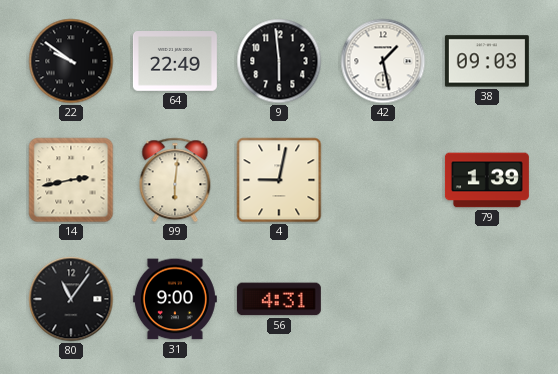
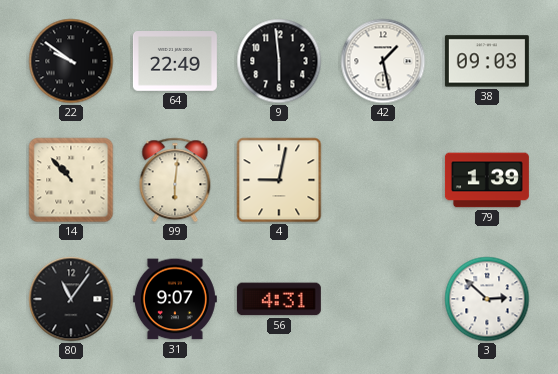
14: 2:43 -> 10:53
31: 9:00 -> 9:07
3: none -> 2:52
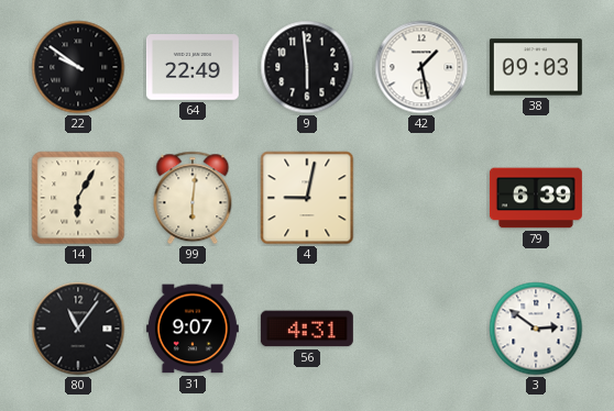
14: 10:53 -> 6:05
79: 1:39 -> 6:39
3: 2:52 -> 2:51
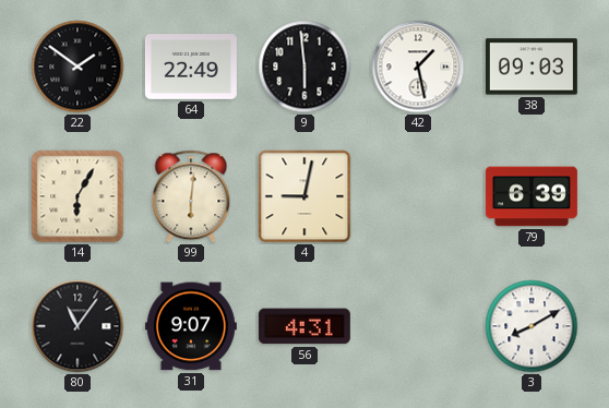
22: 9:51 -> 1:51
3: 2:51 -> 8:10
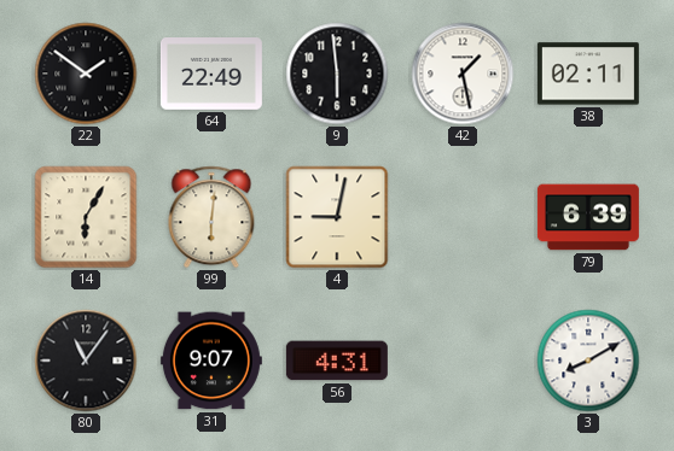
38: 09:03 -> 02:11
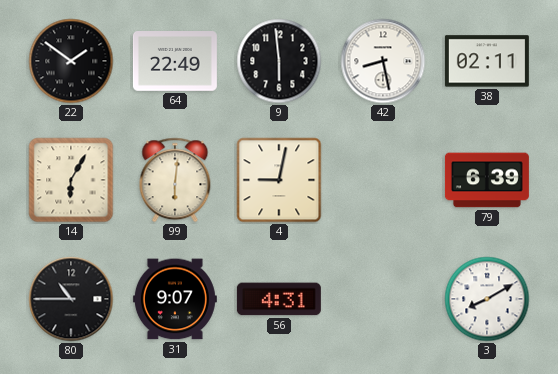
42: 1:28 -> 8:28
80: 11:06 -> 10:45
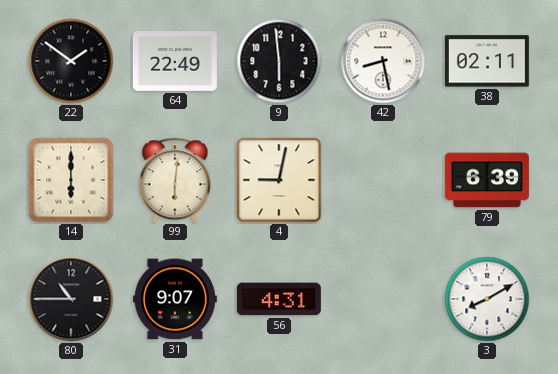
14: 6:05 -> 6:00
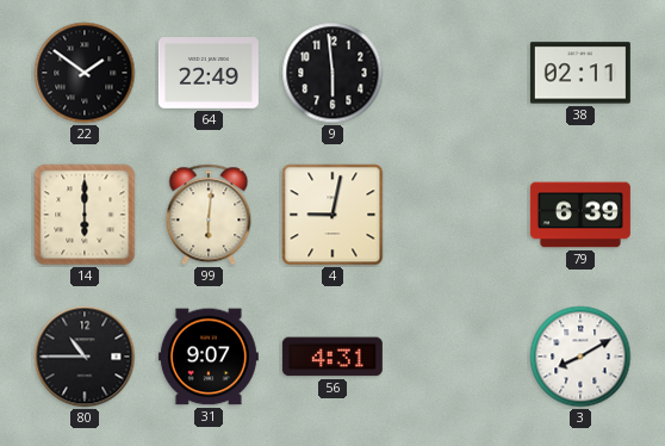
42: 8:28 -> none
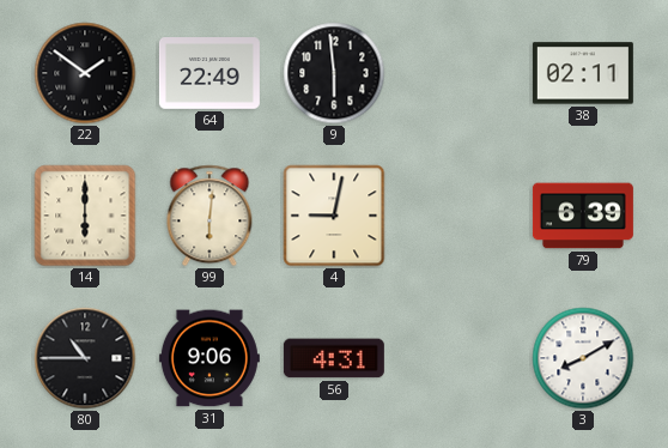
31: 9:07 -> 9:06
